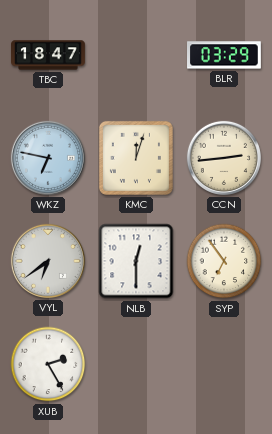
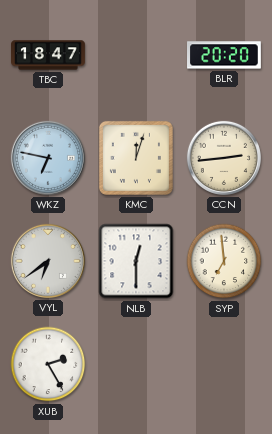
BLR: 03:29 -> 20:20
SYP: 6:54 -> 6:59
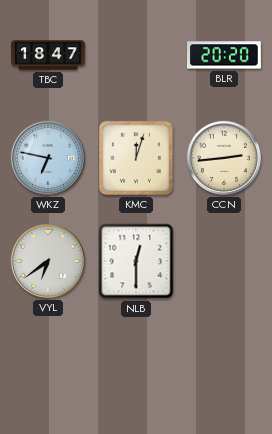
SYP: 6:59 -> none
XUB: 2:25 -> none
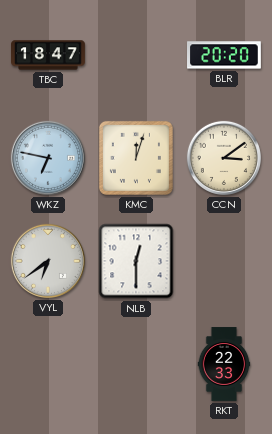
CCN: 2:44 -> 3:09
RKT: none -> 22:33
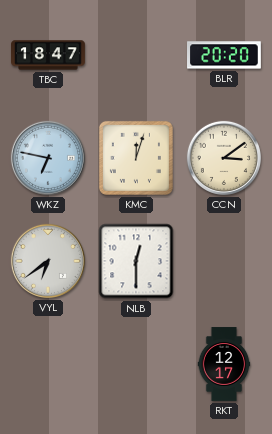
RKT: 22:33 -> 12:17
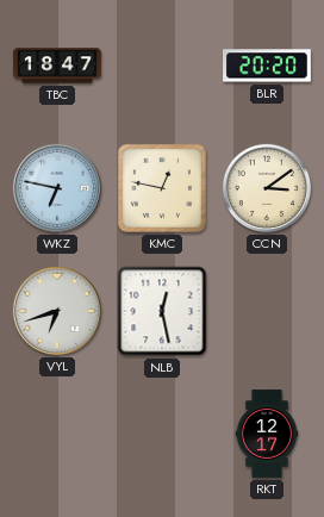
KMC: 12:03 -> 12:47
VYL: 6:39 -> 6:42
NLB: 12:30 -> 12:28
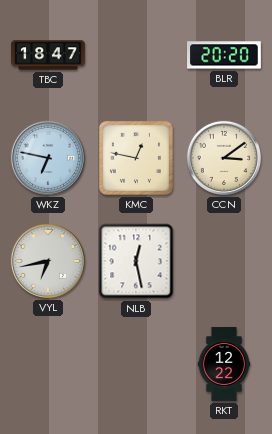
VYL: 6:42 -> 6:43
RKT: 12:17 -> 12:22
